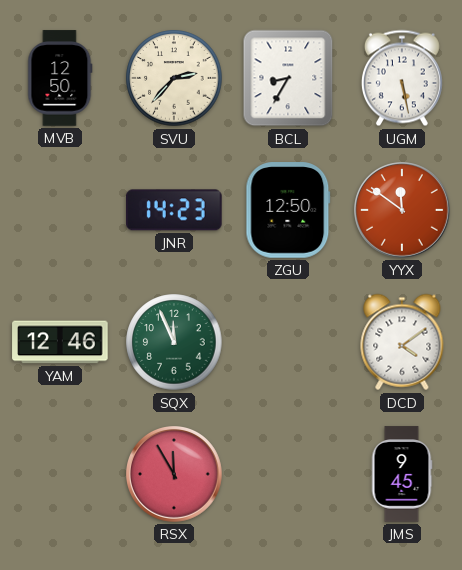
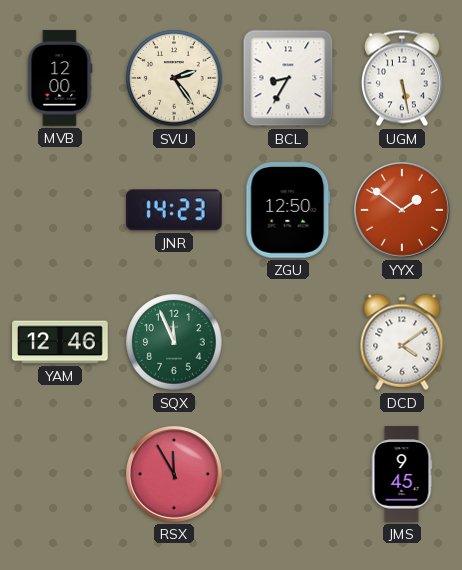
MVB: 12:50 -> 12:00
SVU: 2:37 -> 2:24
YYX: 11:51 -> 1:51
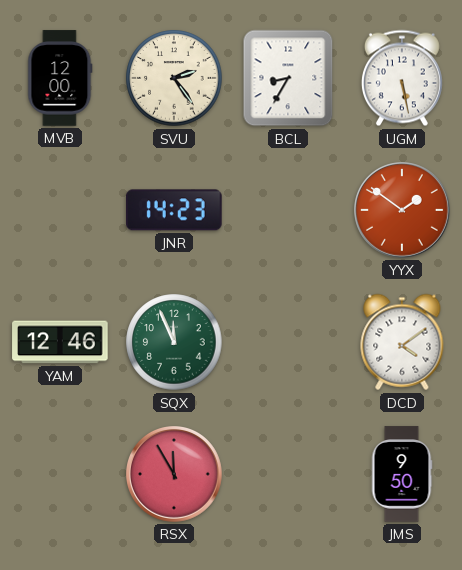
ZGU: 12:50 -> none
JMS: 9:45 -> 9:50
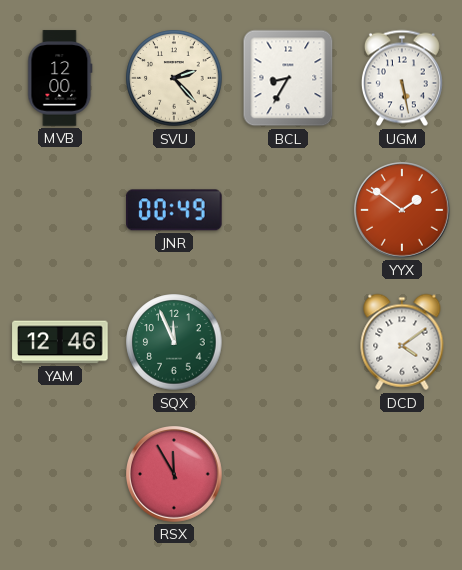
SVU: 2:24 -> 2:23
JNR: 14:23 -> 00:49
JMS: 9:50 -> none
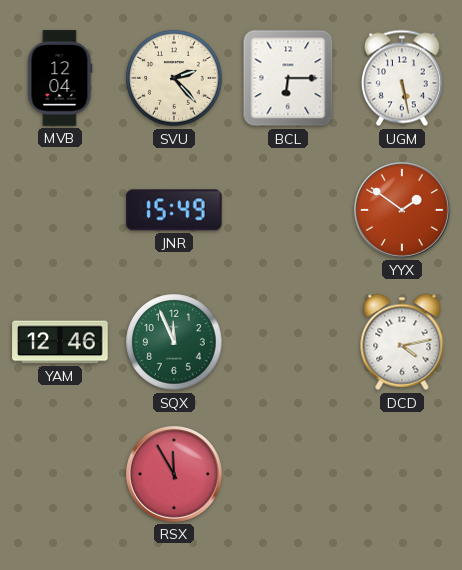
MVB: 12:00 -> 12:04
BCL: 8:35 -> 6:15
JNR: 00:49 -> 15:49
DCD: 4:09 -> 4:13
